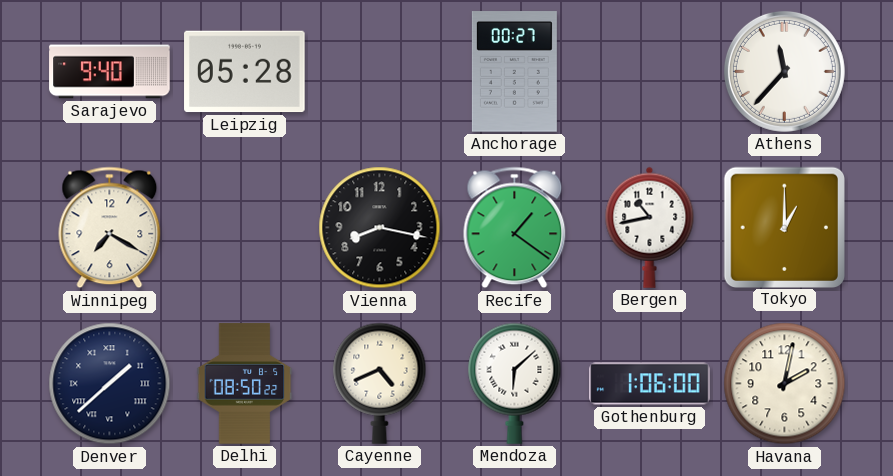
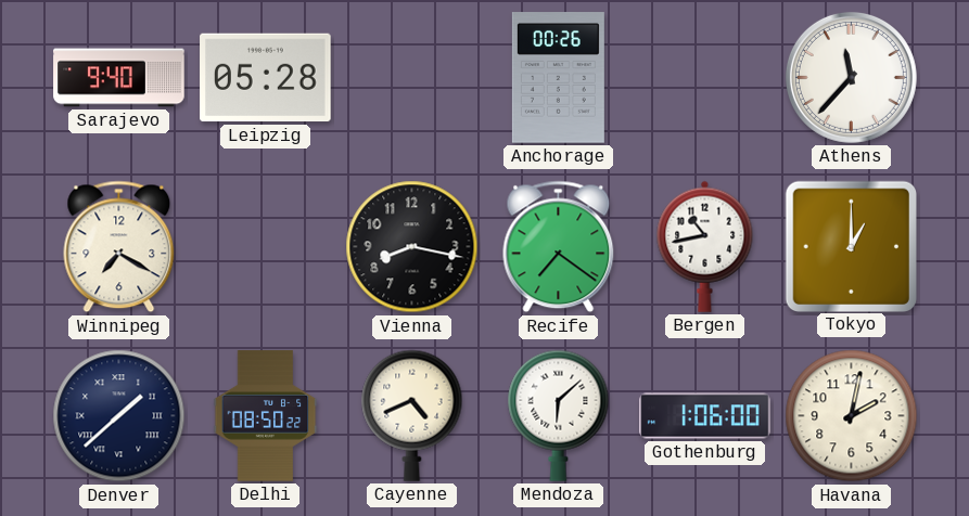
Anchorage: 00:27 -> 00:26
Recife: 1:21 -> 7:21
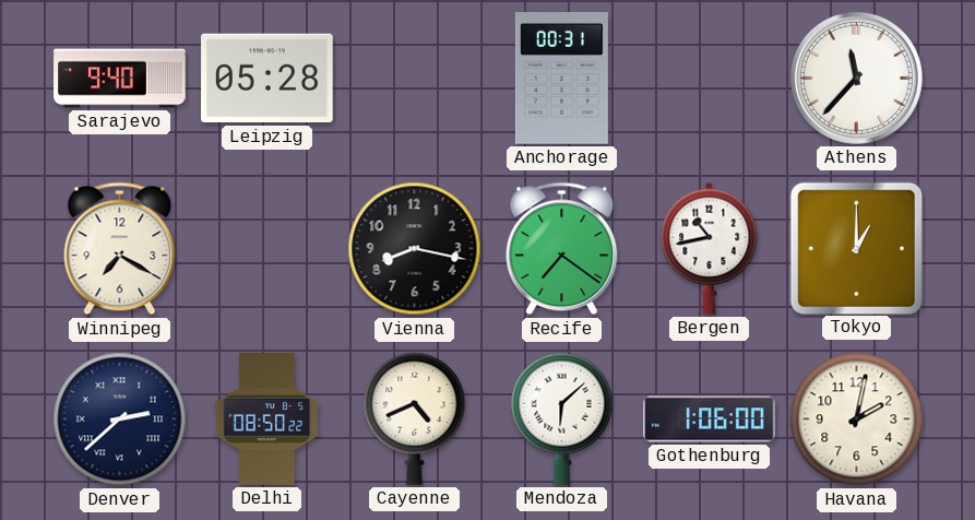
Anchorage: 00:26 -> 00:31
Denver: 1:38 -> 2:38
